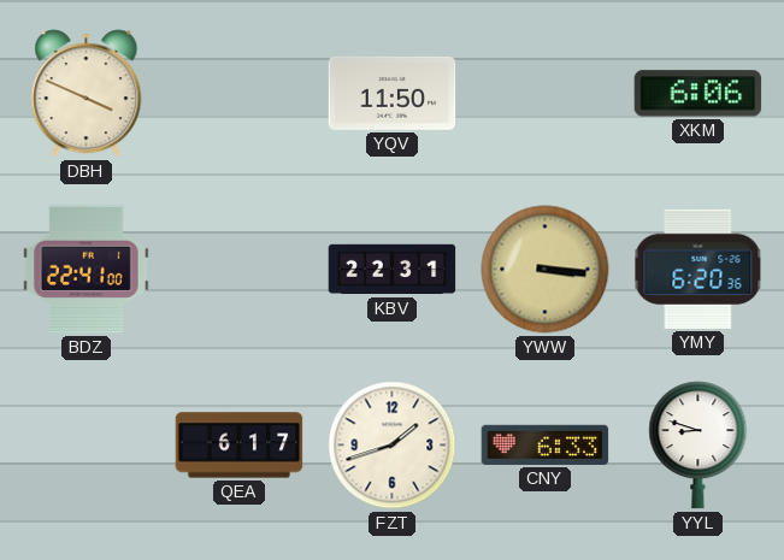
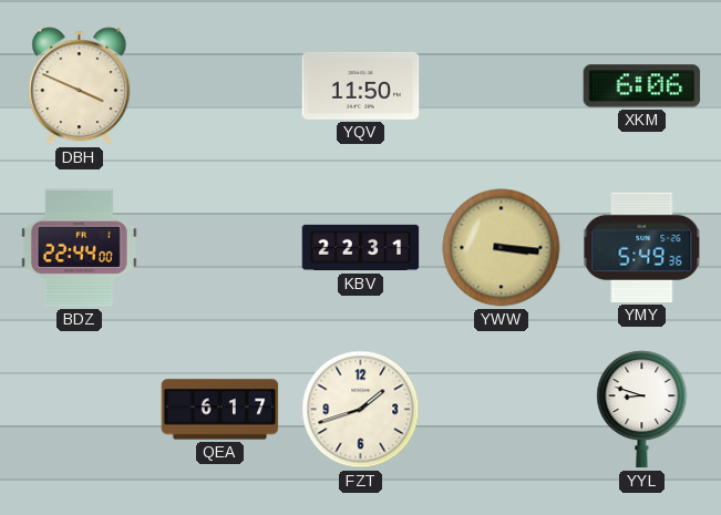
BDZ: 22:41 -> 22:44
YMY: 6:20 -> 5:49
CNY: 6:33 -> none
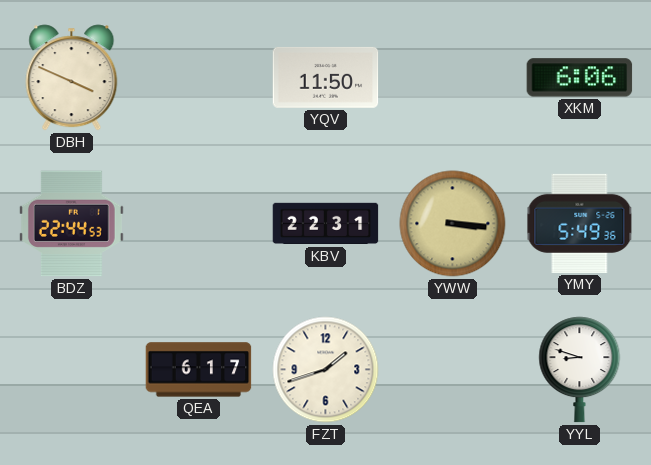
BDZ: 22:44:00 -> 22:44:53
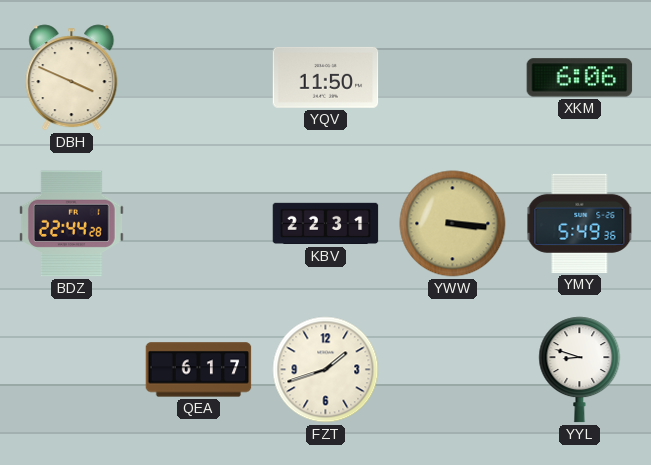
BDZ: 22:44:53 -> 22:44:28
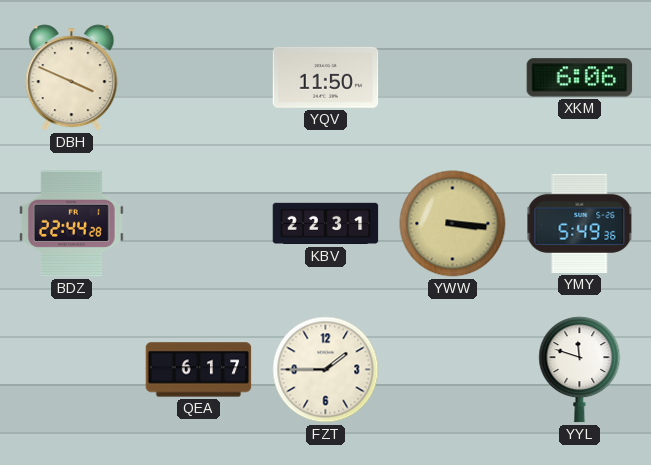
FZT: 1:42 -> 1:45
YYL: 8:48 -> 11:48
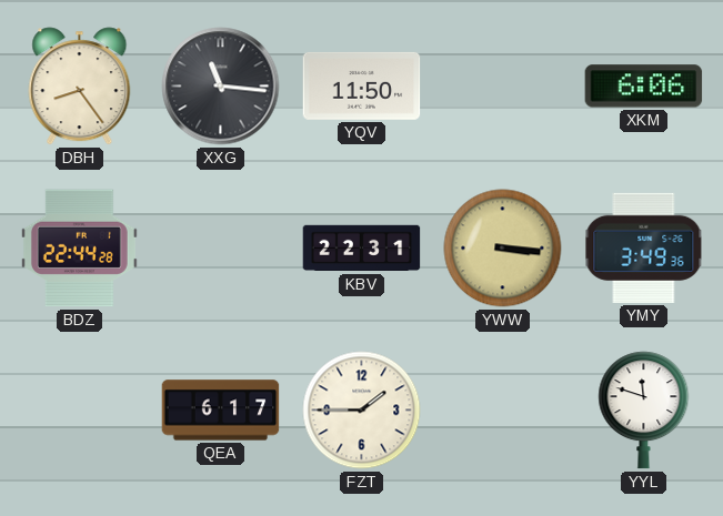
DBH: 3:49 -> 8:24
XXG: none -> 11:16
YMY: 5:49 -> 3:49
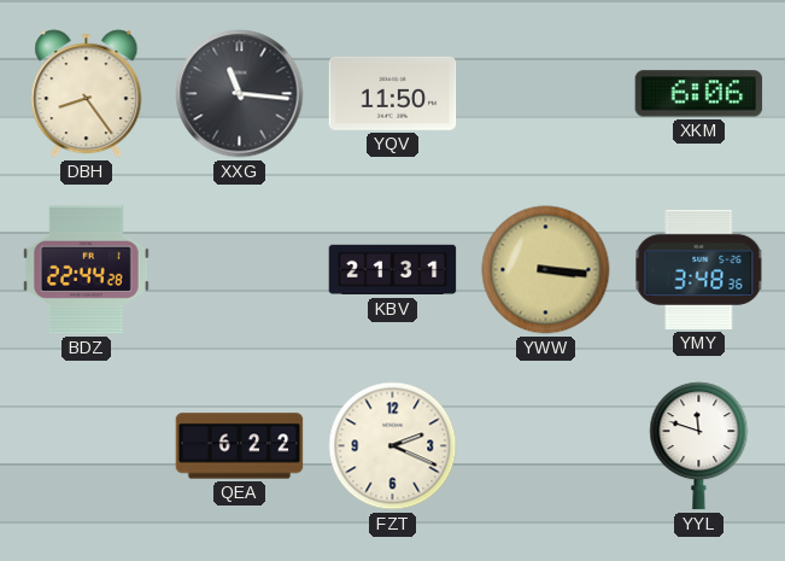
KBV: 22:31 -> 21:31
YMY: 3:49 -> 3:48
QEA: 6:17 -> 6:22
FZT: 1:45 -> 2:19
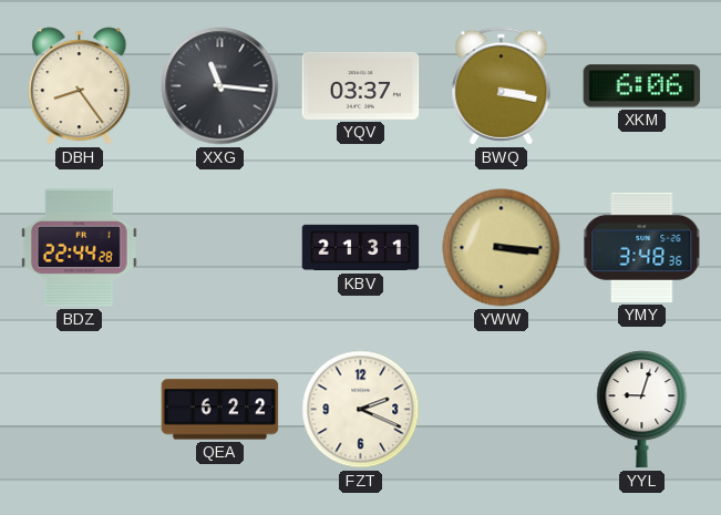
YQV: 11:50 -> 03:37
BWQ: none -> 3:17
YYL: 11:48 -> 9:03
